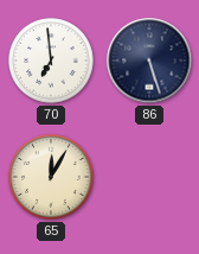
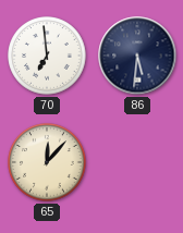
86: 5:27 -> 5:31
65: 12:05 -> 12:07
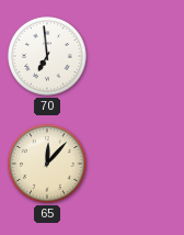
86: 5:31 -> none
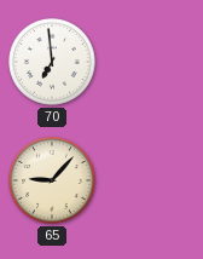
65: 12:07 -> 9:07
